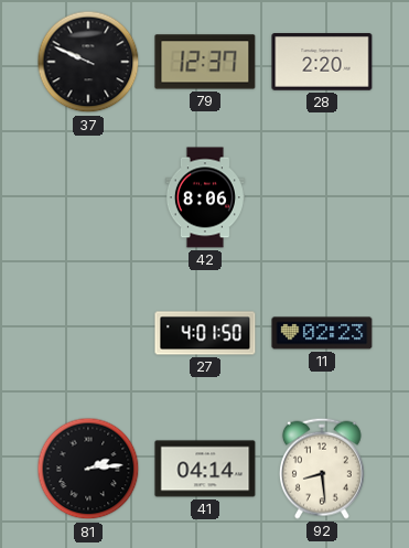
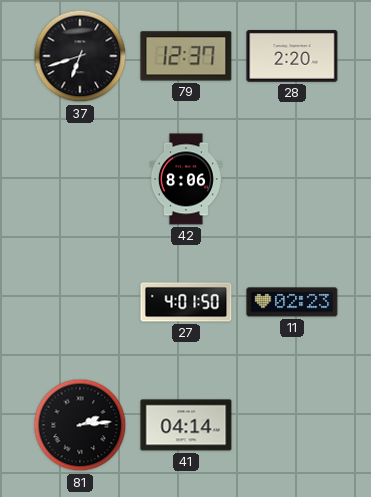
37: 9:49 -> 6:42
92: 8:29 -> none
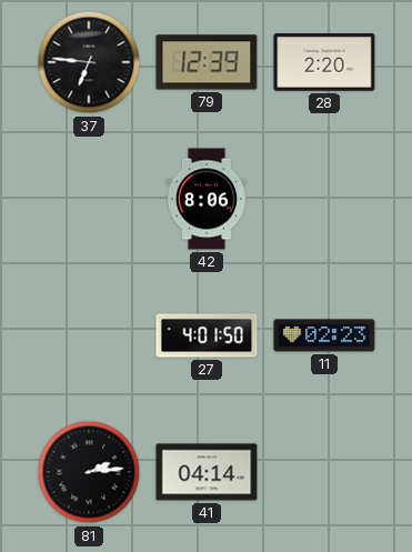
37: 6:42 -> 6:46
79: 12:37 -> 12:39
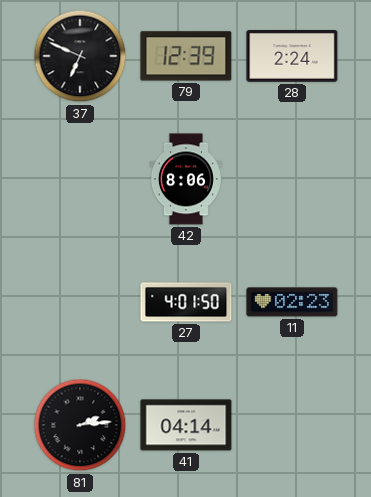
37: 6:46 -> 6:49
28: 2:20 -> 2:24
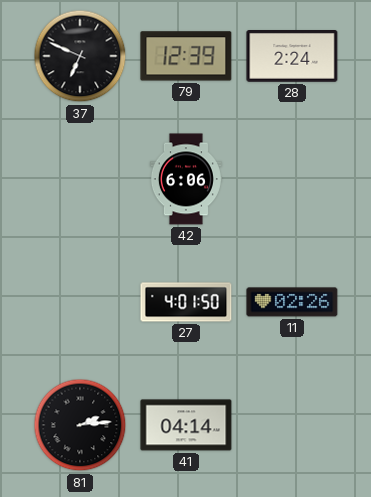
42: 8:06 -> 6:06
11: 02:23 -> 02:26
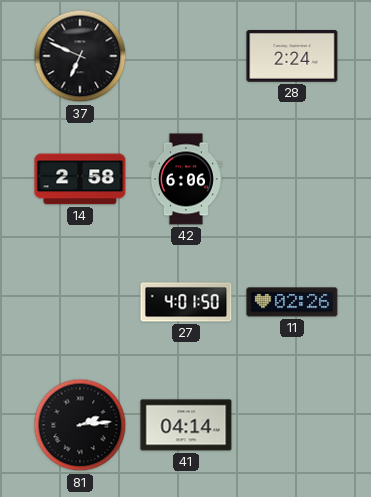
79: 12:39 -> none
14: none -> 2:58
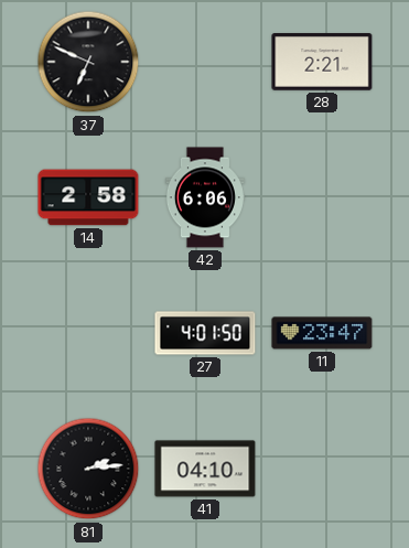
28: 2:24 -> 2:21
11: 02:26 -> 23:47
41: 04:14 -> 04:10
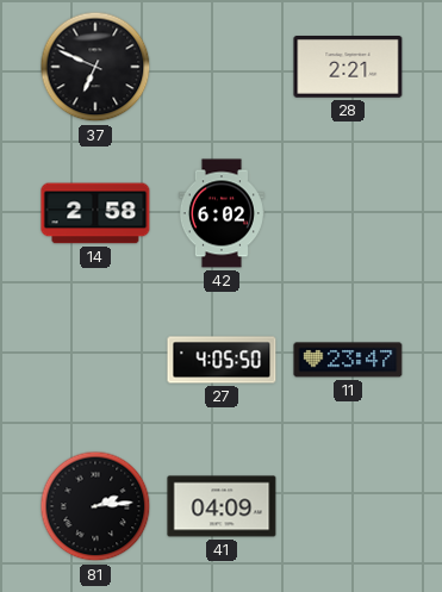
42: 6:06 -> 6:02
27: 4:01 -> 4:05
41: 04:10 -> 04:09
